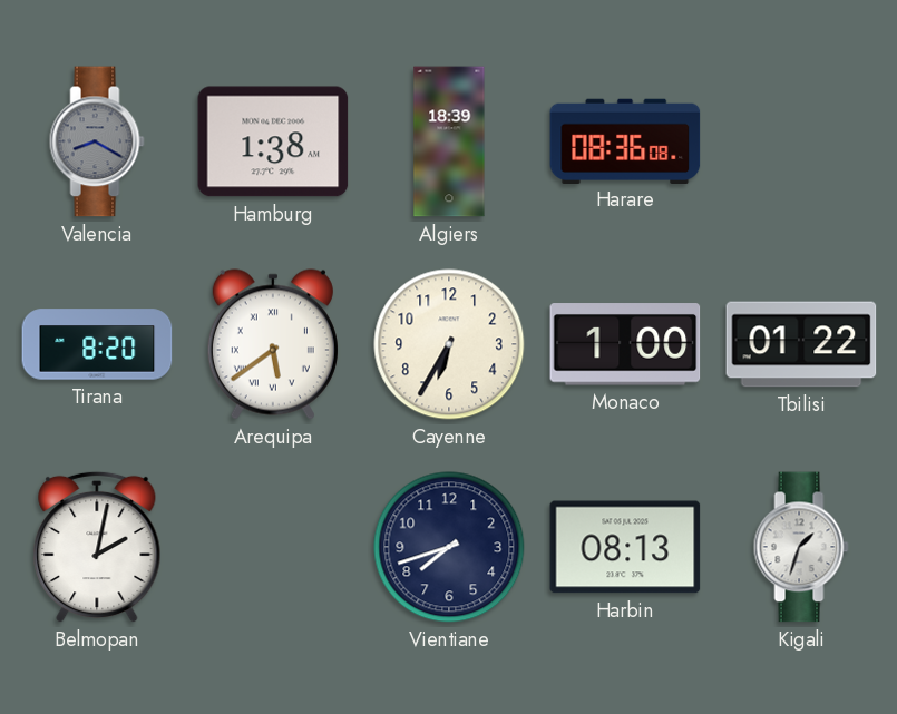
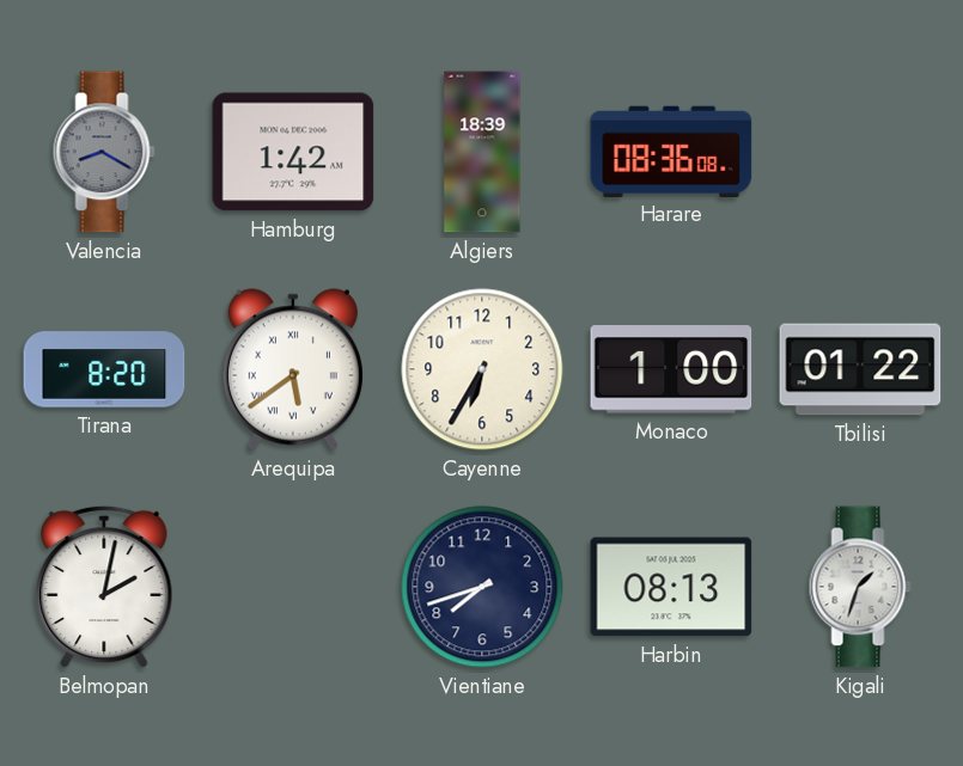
Hamburg: 1:38 -> 1:42
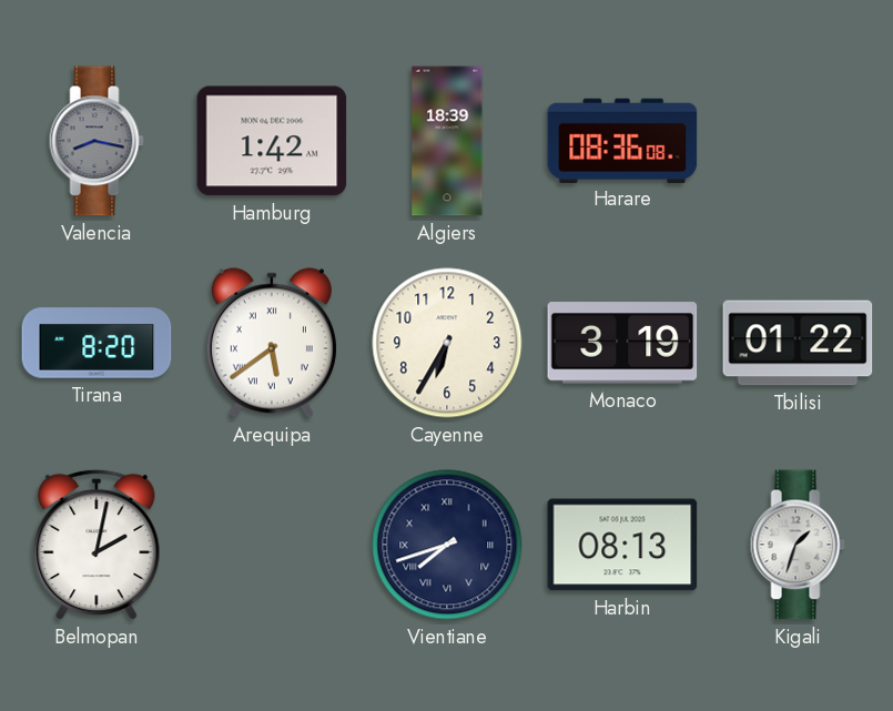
Valencia: 8:20 -> 8:17
Monaco: 1:00 -> 3:19
Vientiane numerals: Arabic -> Roman
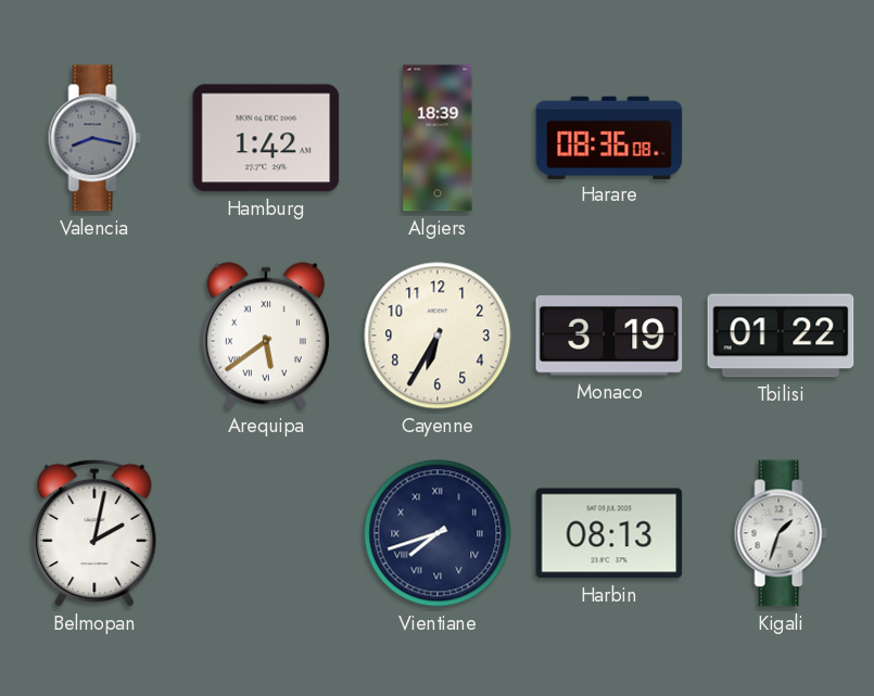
Tirana: 8:20 -> none
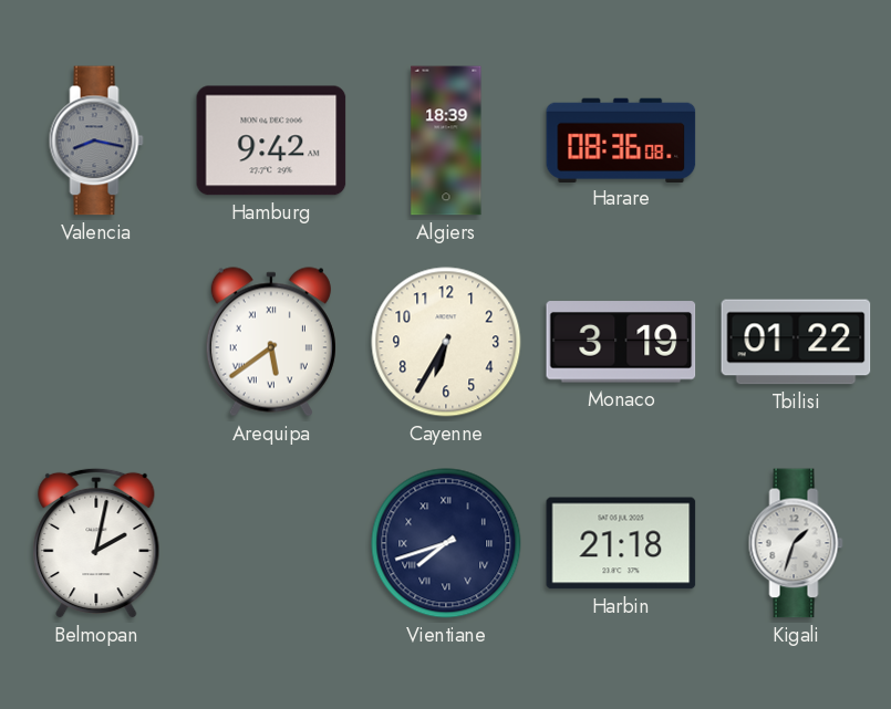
Hamburg: 1:42 -> 9:42
Harbin: 08:13 -> 21:18
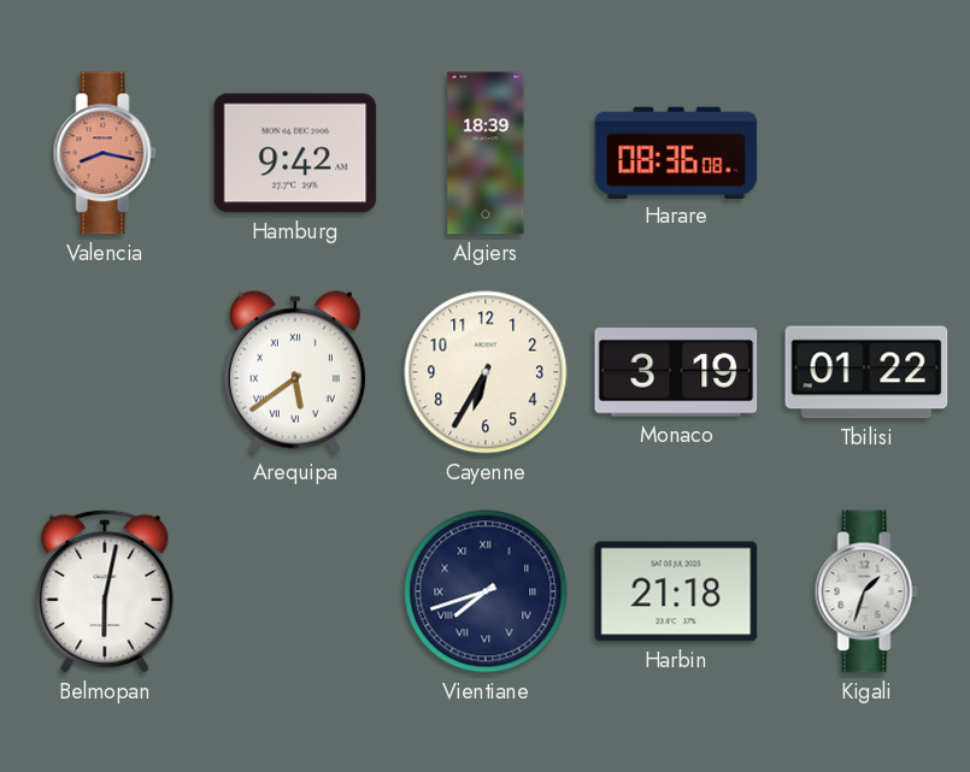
Valencia dial: grey -> salmon
Belmopan: 2:02 -> 6:02
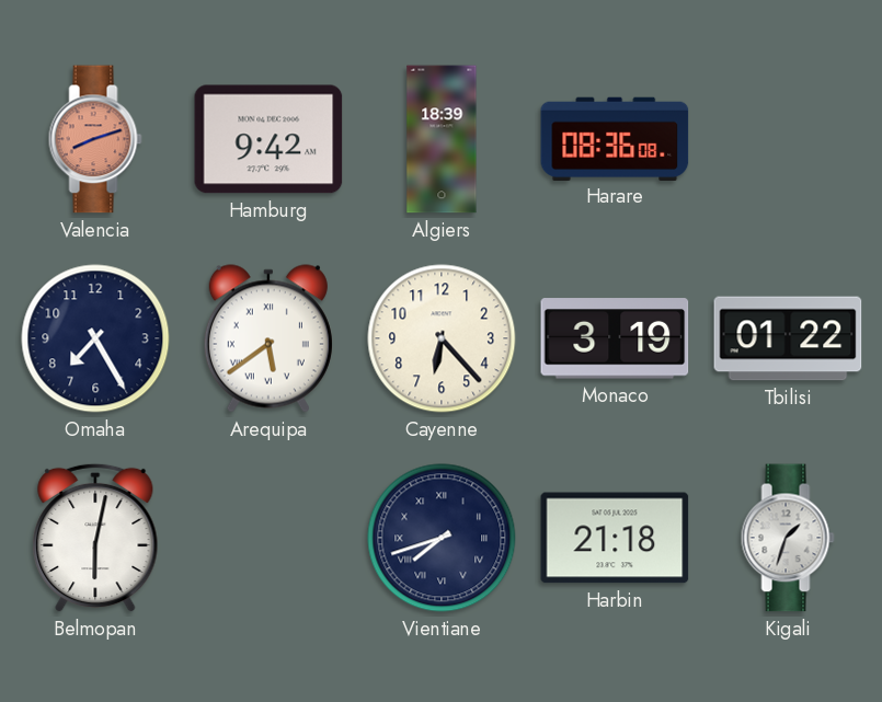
Valencia: 8:17 -> 8:12
Omaha: none -> 7:25
Cayenne: 6:35 -> 6:23
